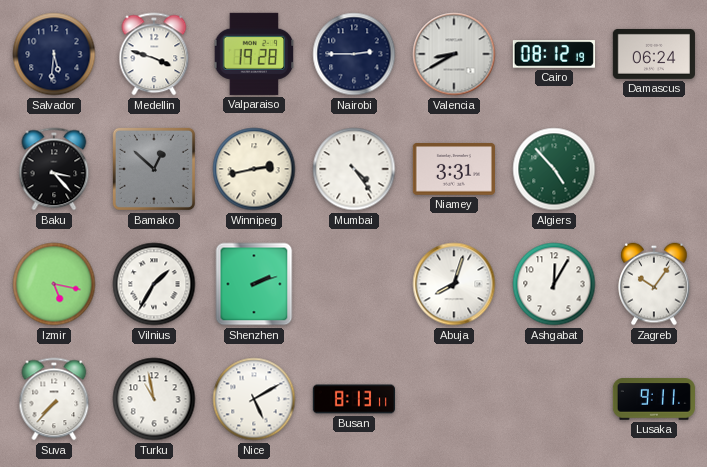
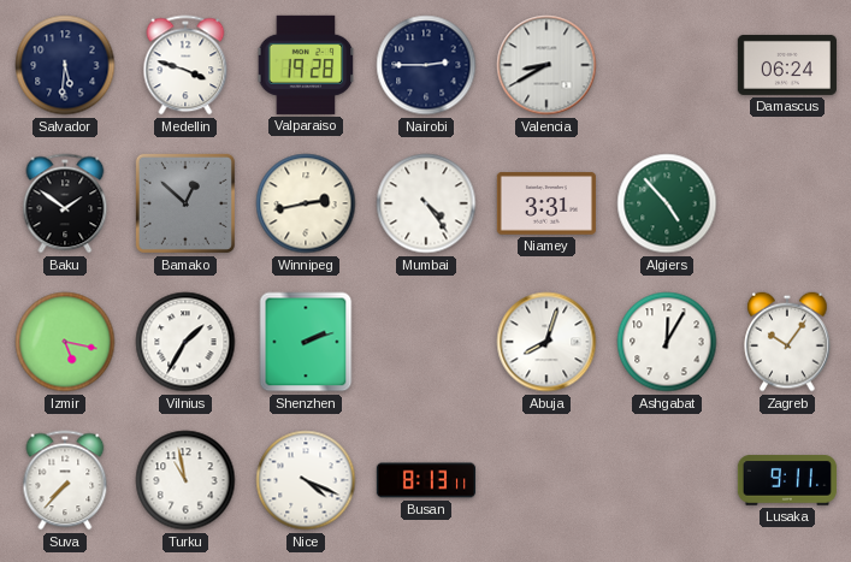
Cairo: 08:12 -> none
Baku: 3:23 -> 1:51
Nice: 5:10 -> 4:19
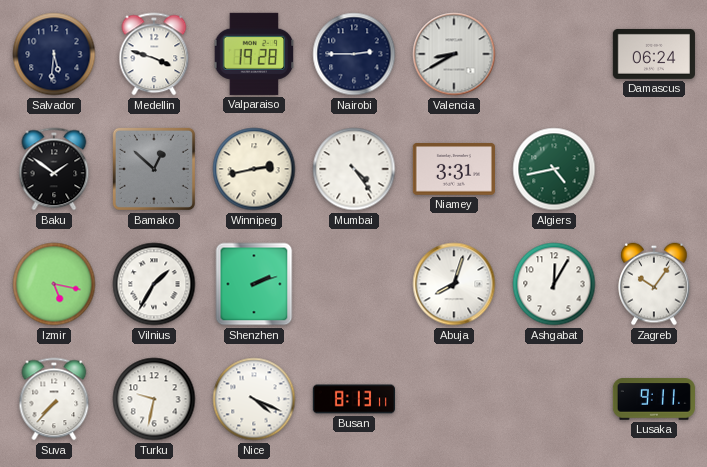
Algiers: 4:53 -> 4:43
Turku: 10:58 -> 9:32
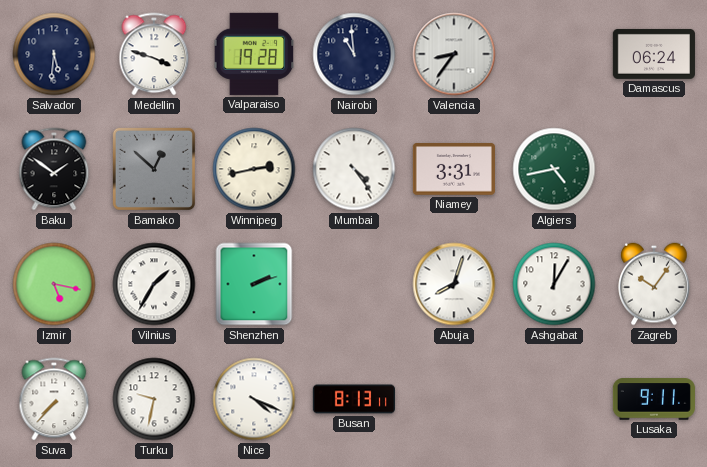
Nairobi: 2:45 -> 10:59
Valencia: 8:40 -> 8:36
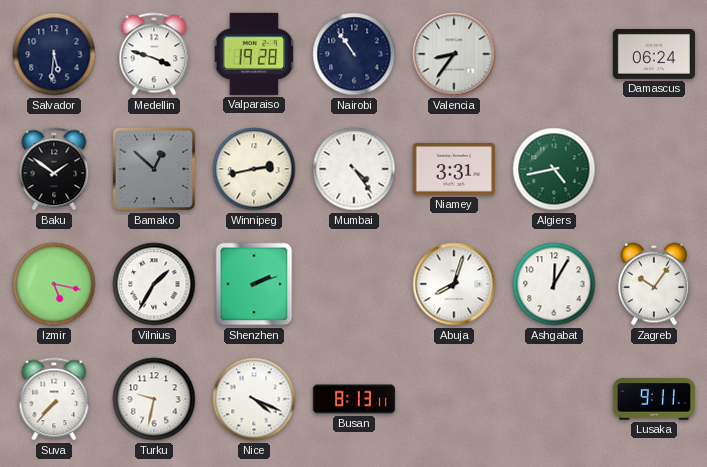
Nairobi: 10:59 -> 10:54
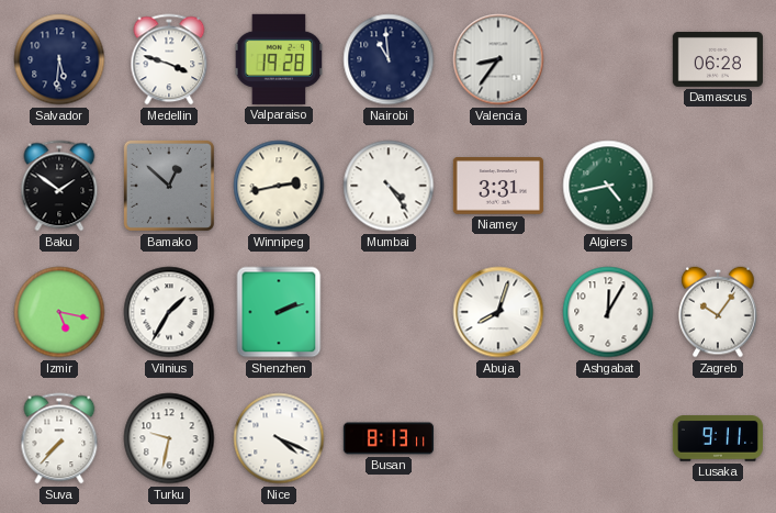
Nairobi: 10:54 -> 10:59
Damascus: 06:24 -> 06:28
